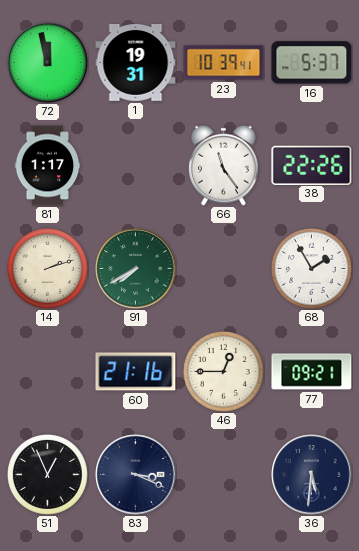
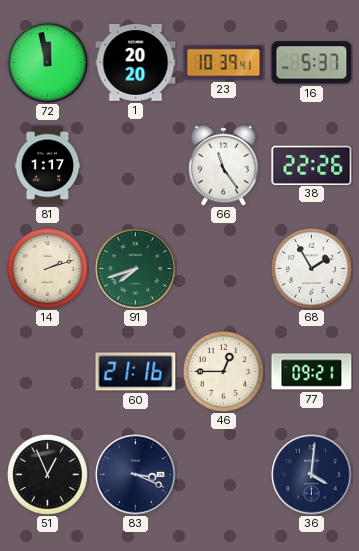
1: 19:31 -> 20:20
91: 7:40 -> 7:42
36: 5:31 -> 4:01
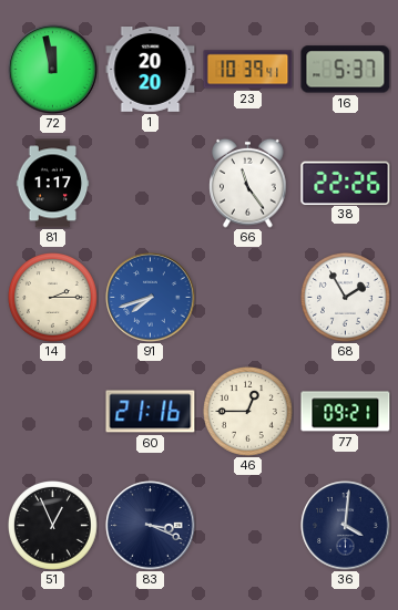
14: 2:12 -> 2:15
91 dial: green -> blue
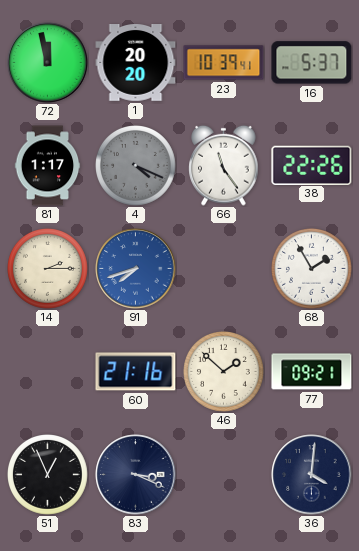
4: none -> 4:19
46: 12:45 -> 1:52
